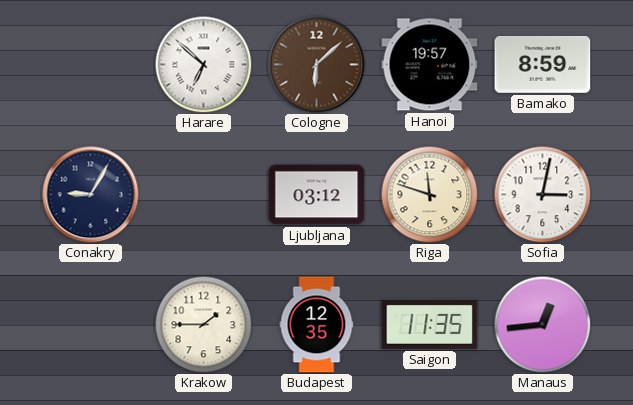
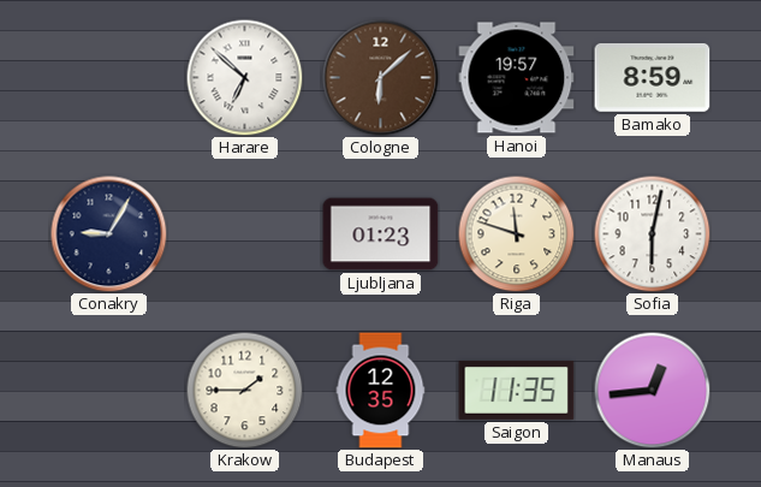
Ljubljana: 03:12 -> 01:23
Sofia: 3:02 -> 6:02
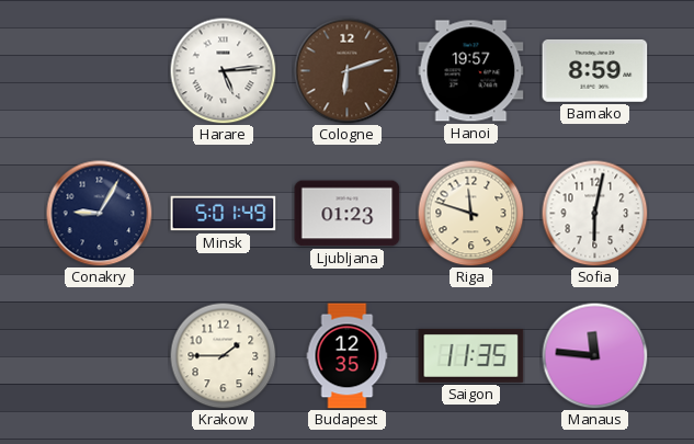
Harare: 6:52 -> 5:14
Cologne: 6:08 -> 6:12
Minsk: none -> 5:01
Manaus: 12:44 -> 11:46
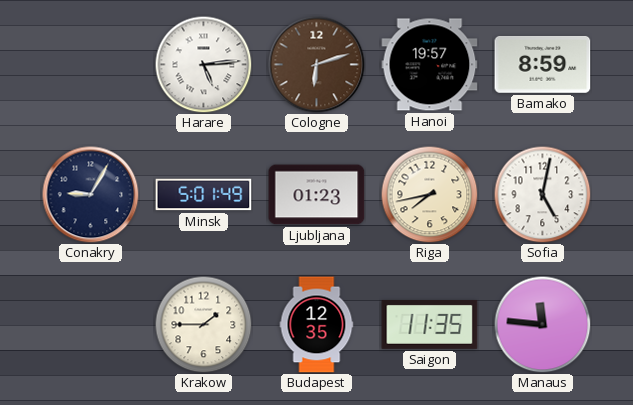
Riga: 11:48 -> 7:43
Sofia: 6:02 -> 5:02
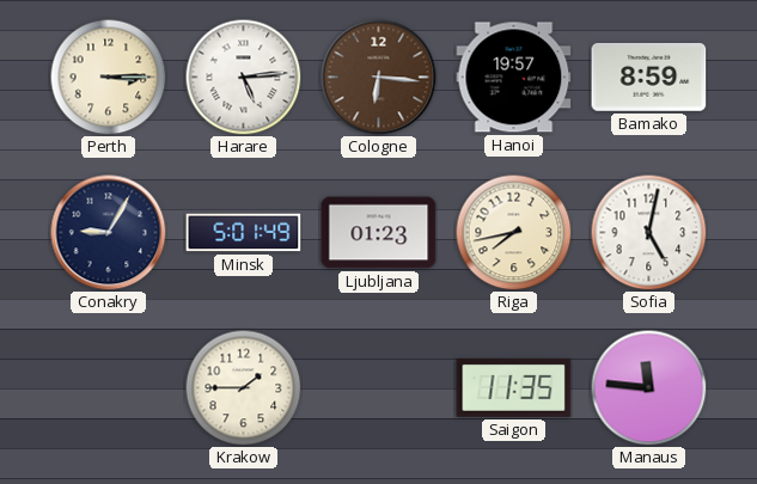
Perth: none -> 3:15
Cologne: 6:12 -> 6:16
Budapest: 12:35 -> none
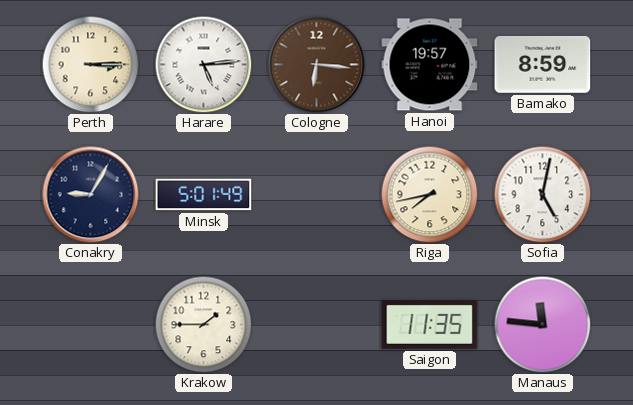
Ljubljana: 01:23 -> none
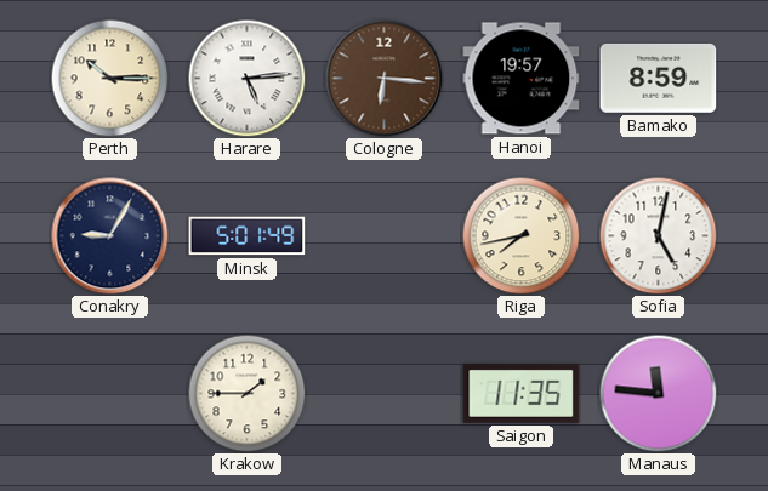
Perth: 3:15 -> 10:15
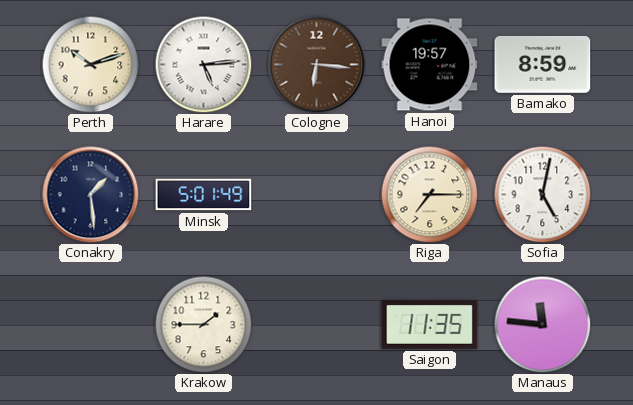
Perth: 10:15 -> 10:12
Conakry: 9:05 -> 1:29
Riga: 7:43 -> 7:15
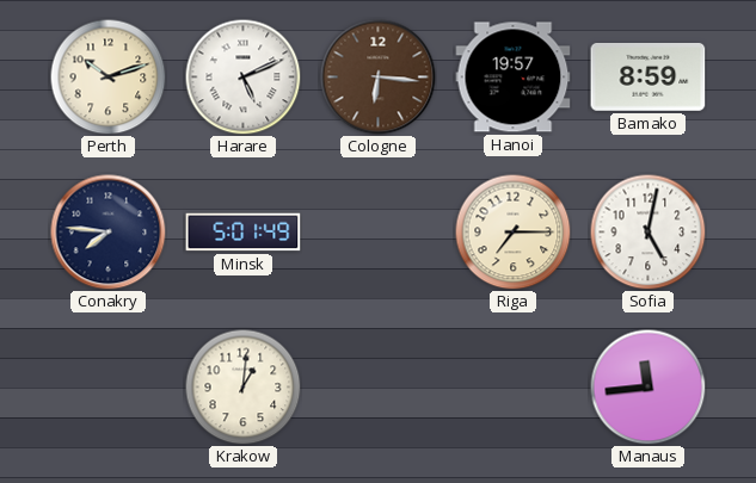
Harare: 5:14 -> 5:11
Conakry: 1:29 -> 7:46
Krakow: 1:45 -> 1:01
Saigon: 11:35 -> none
Manaus: 11:46 -> 11:44
